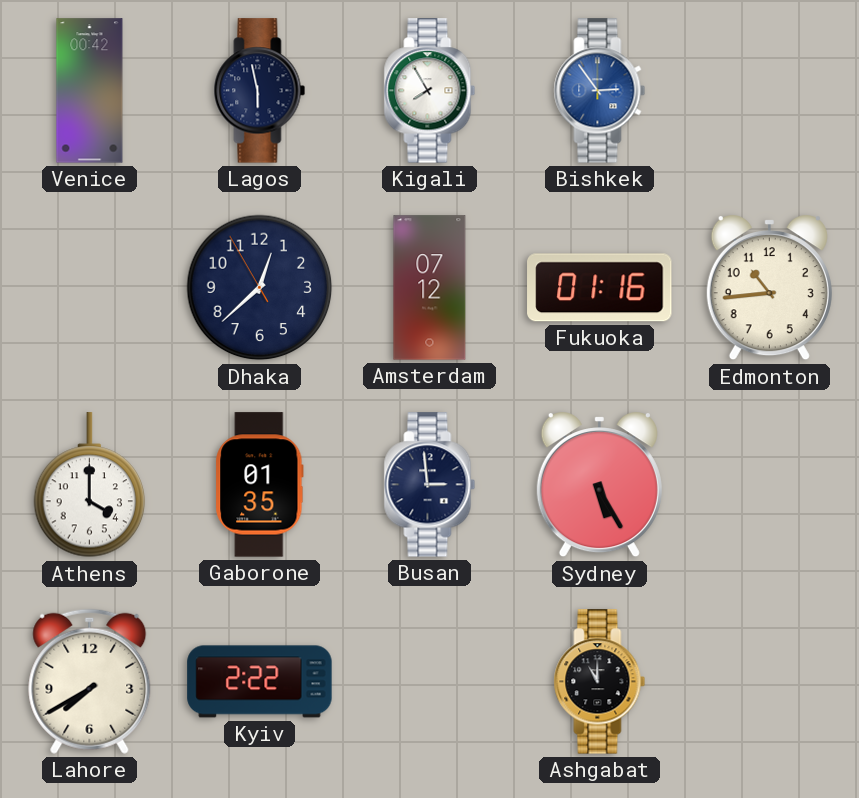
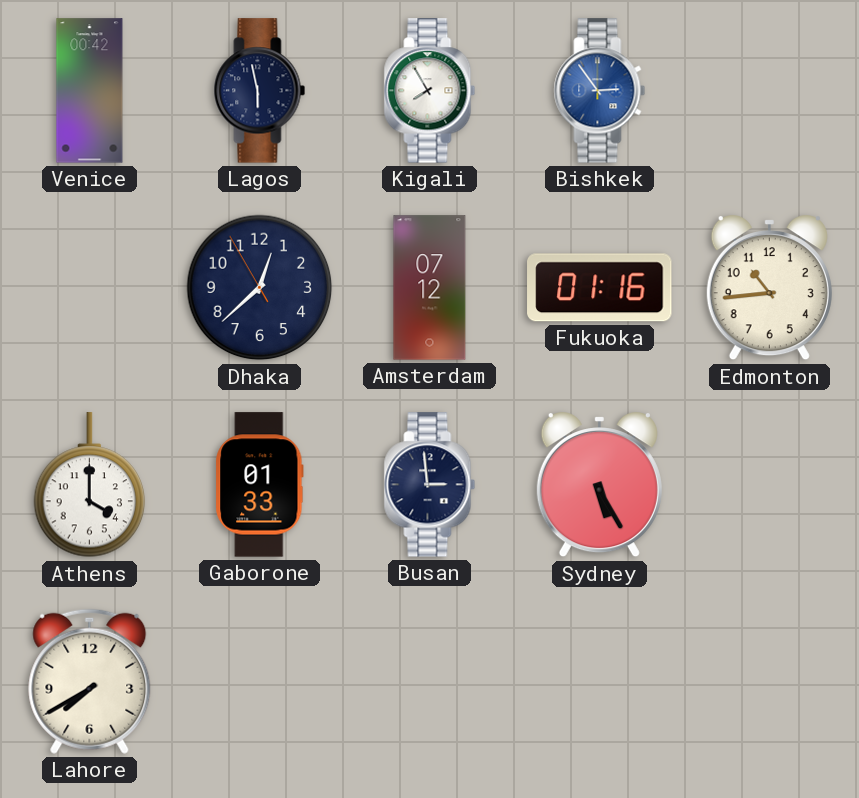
Gaborone: 01:35 -> 01:33
Kyiv: 2:22 -> none
Ashgabat: 11:00 -> none
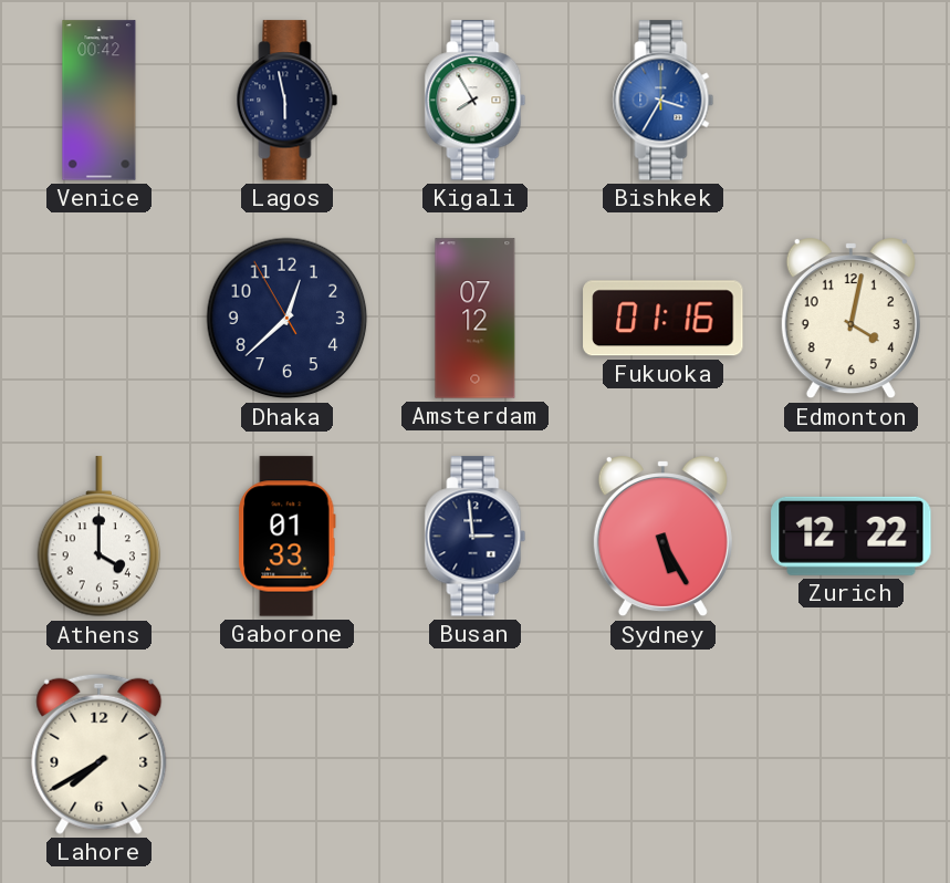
Bishkek: 2:54 -> 3:35
Edmonton: 10:44 -> 4:02
Zurich: none -> 12:22
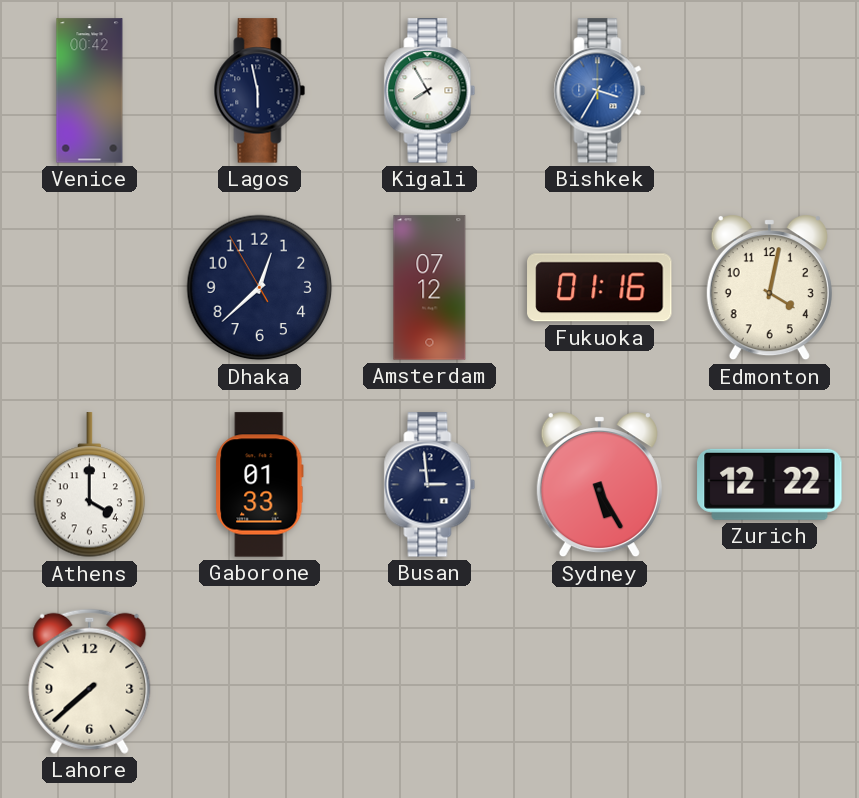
Lahore: 7:40 -> 7:38
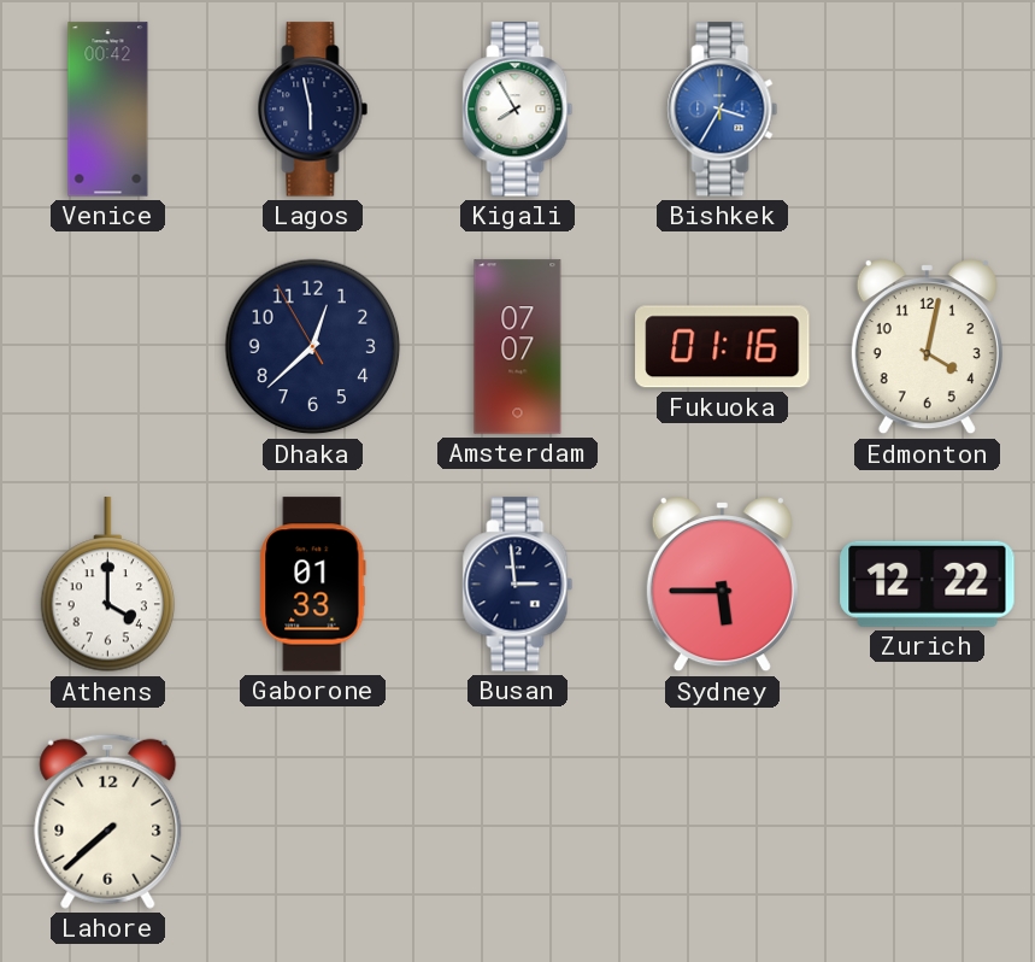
Amsterdam: 07:12 -> 07:07
Sydney: 5:25 -> 5:45
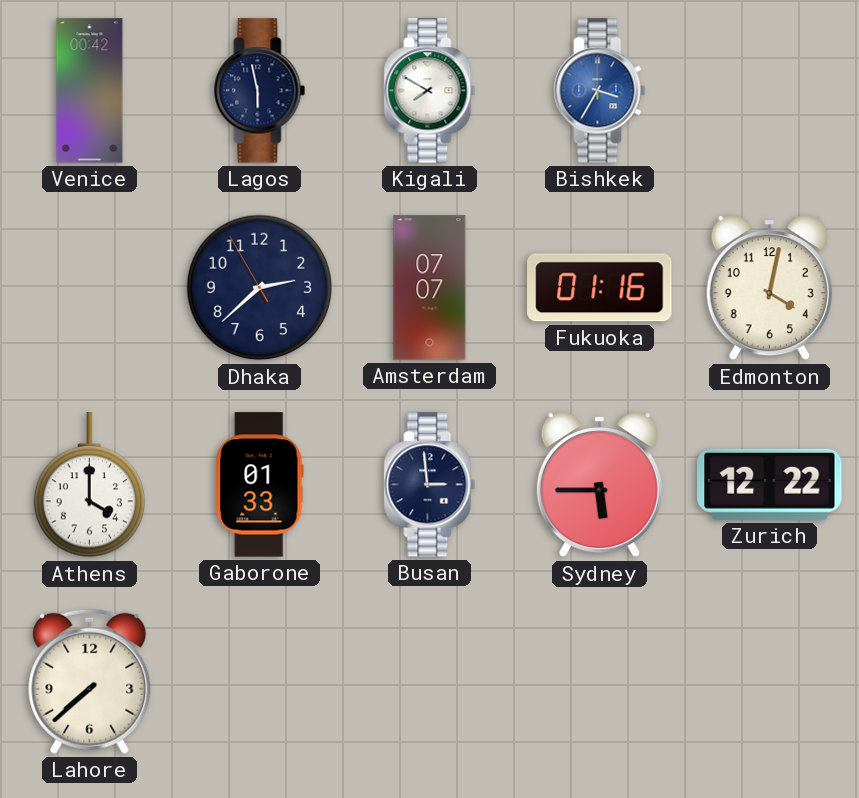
Kigali: 7:55 -> 7:50
Dhaka: 12:37 -> 2:37
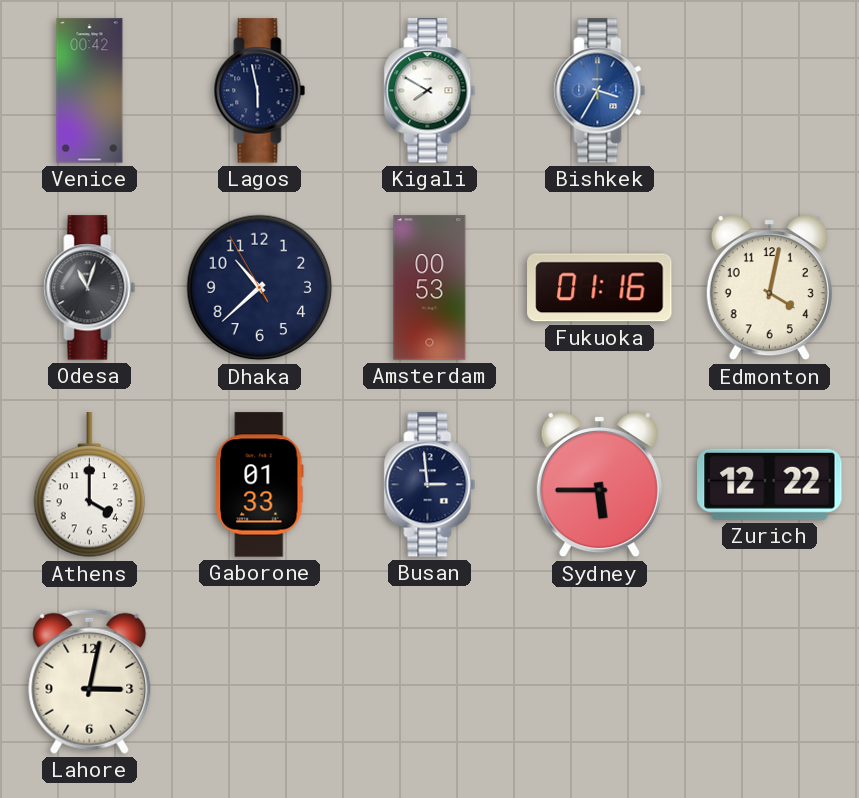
Odesa: none -> 11:03
Dhaka: 2:37 -> 10:37
Amsterdam: 07:07 -> 00:53
Lahore: 7:38 -> 3:02
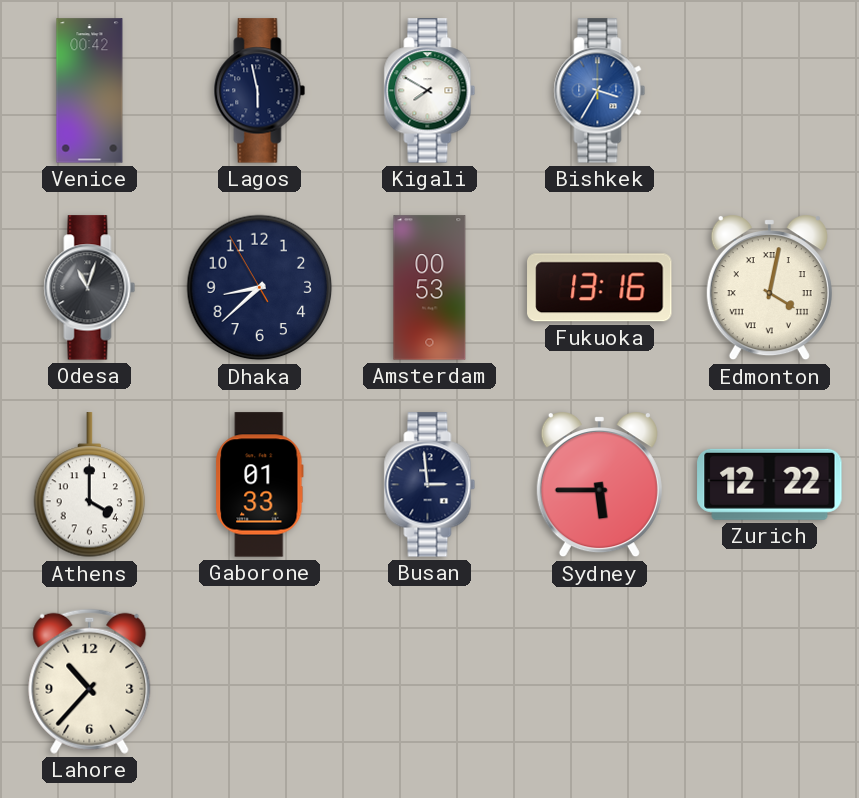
Dhaka: 10:37 -> 8:37
Fukuoka: 01:16 -> 13:16
Edmonton numerals: Arabic -> Roman
Lahore: 3:02 -> 10:37
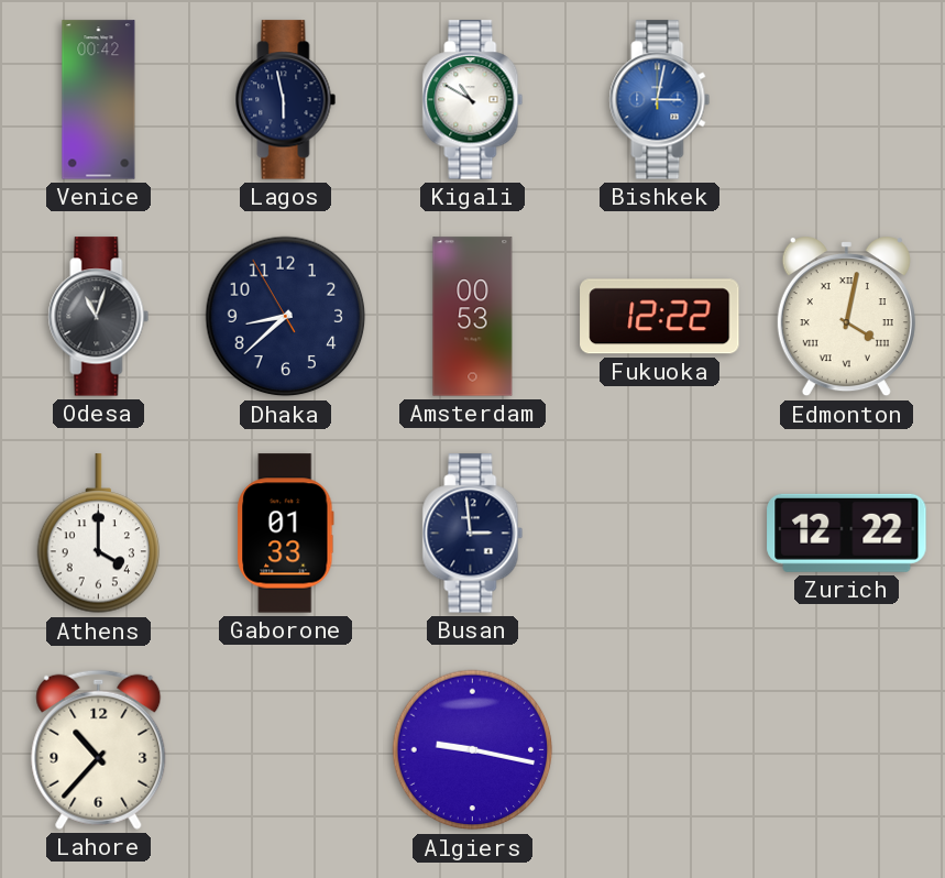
Kigali: 7:50 -> 10:50
Bishkek: 3:35 -> 3:02
Fukuoka: 13:16 -> 12:22
Sydney: 5:45 -> none
Algiers: none -> 9:17
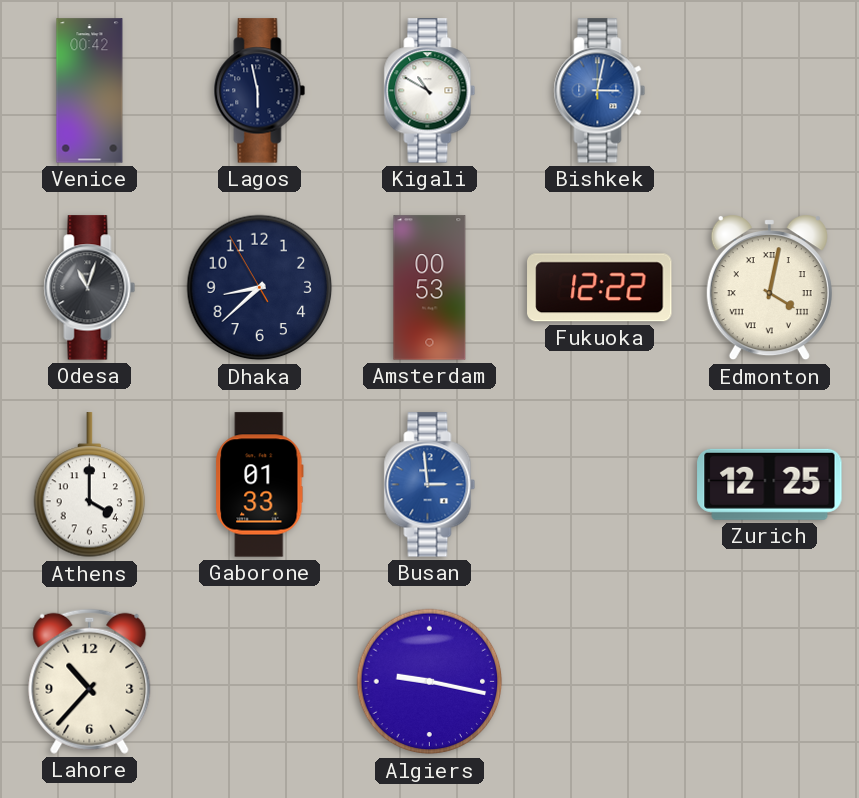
Busan dial: navy -> blue
Zurich: 12:22 -> 12:25
